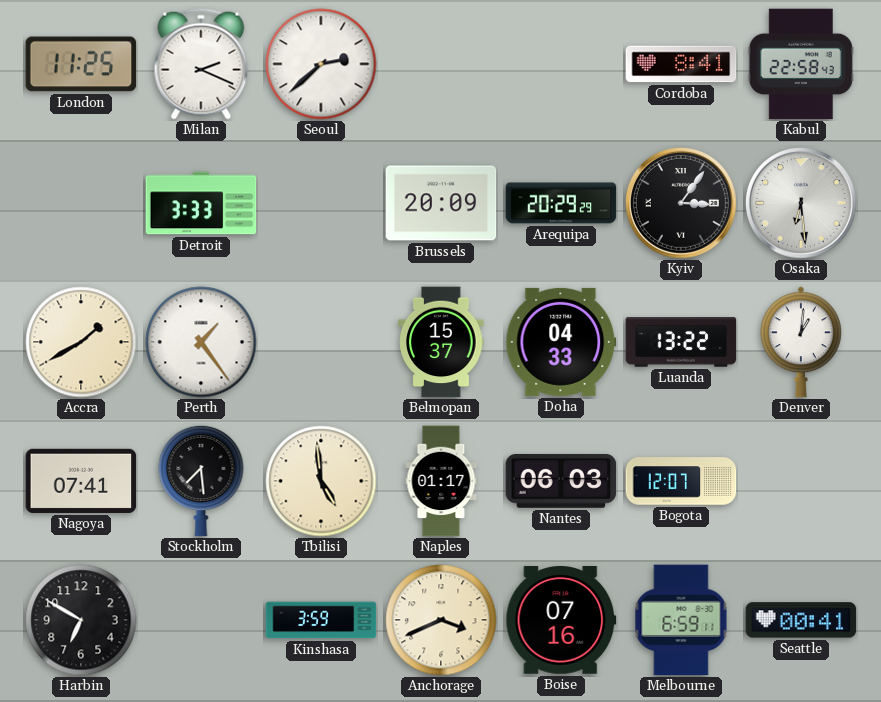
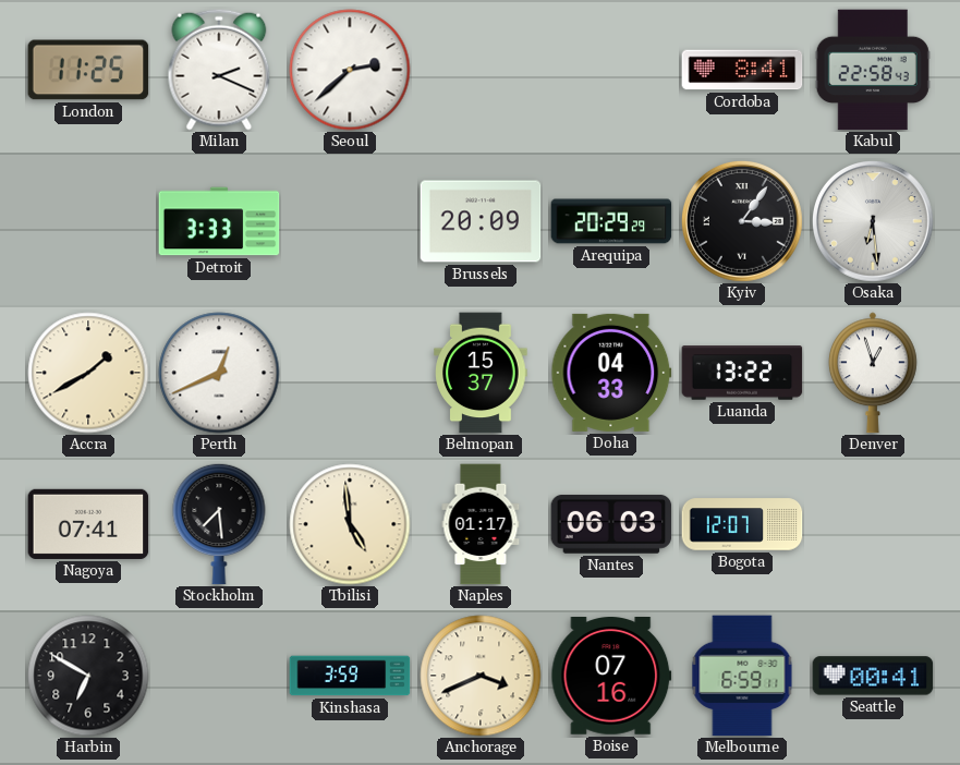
Perth: 1:24 -> 12:41
Denver: 1:01 -> 12:57
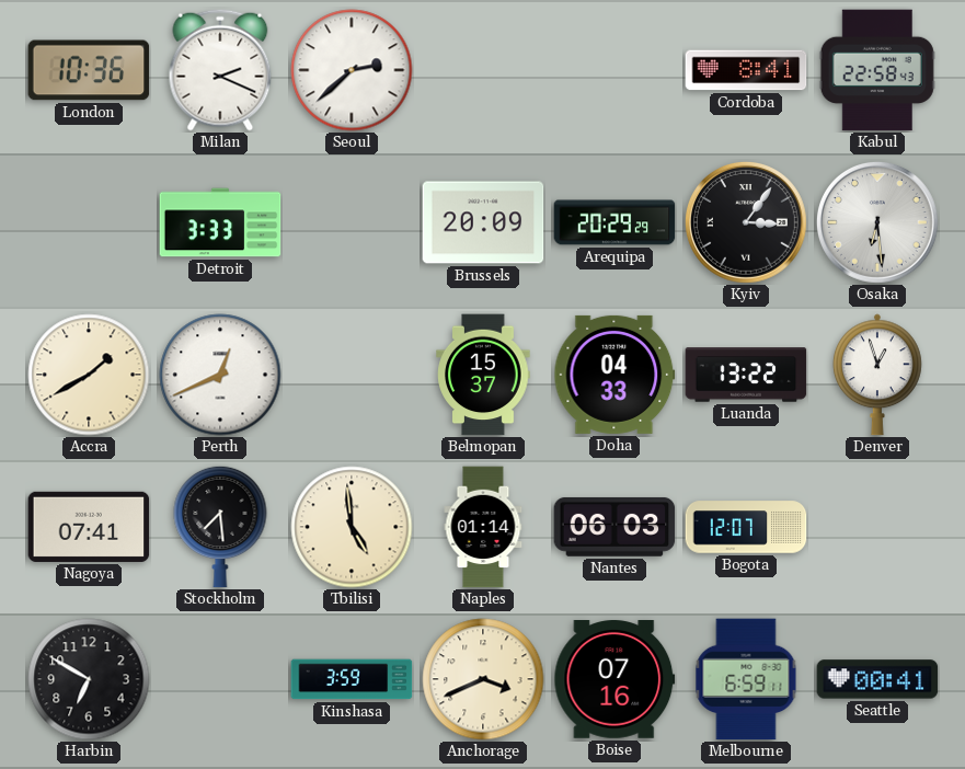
London: 11:25 -> 10:36
Naples: 01:17 -> 01:14
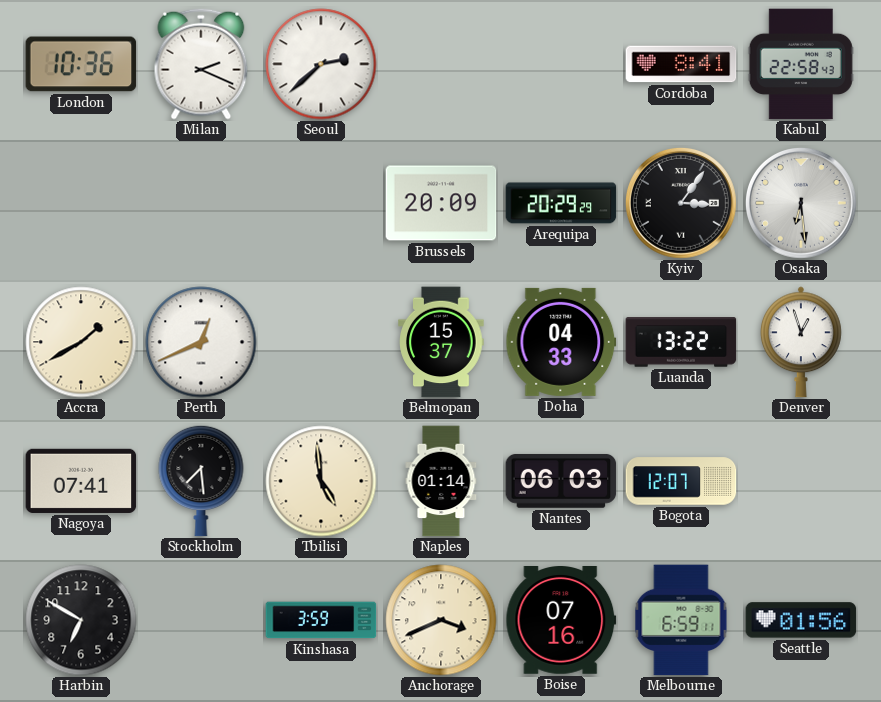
Detroit: 3:33 -> none
Seattle: 00:41 -> 01:56
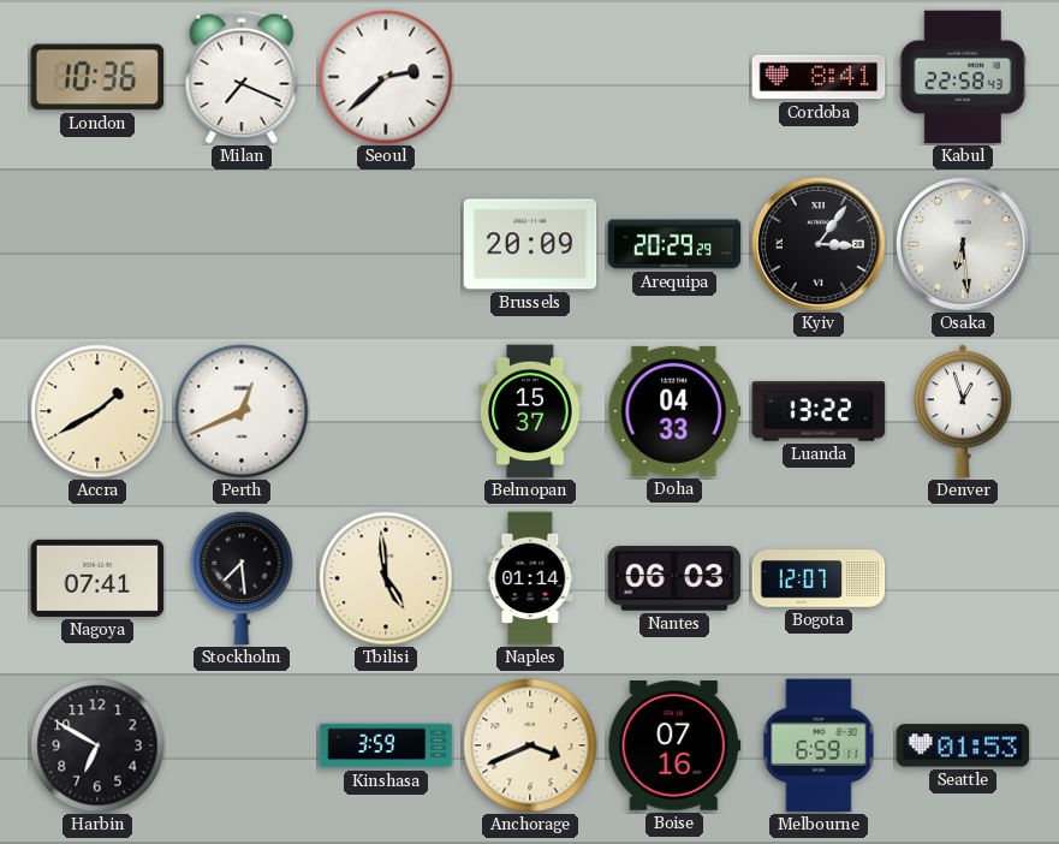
Milan: 2:19 -> 7:19
Seattle: 01:56 -> 01:53
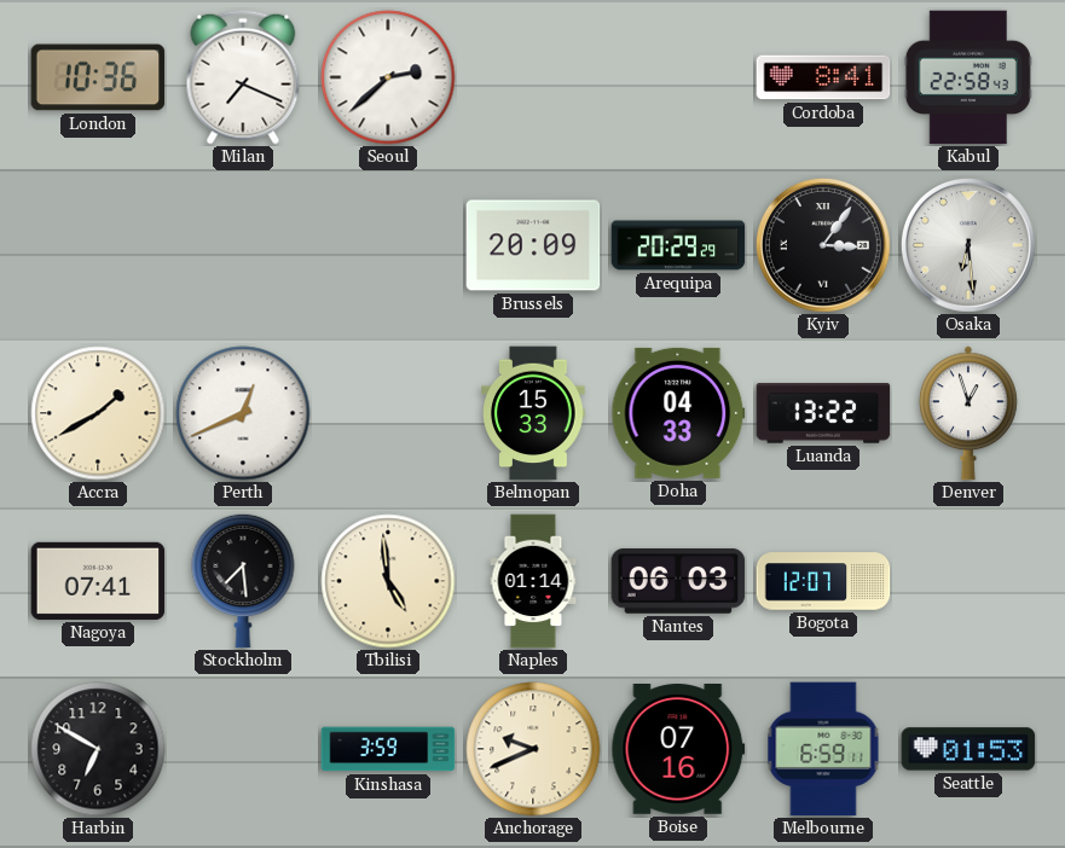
Belmopan: 15:37 -> 15:33
Anchorage: 3:41 -> 9:41
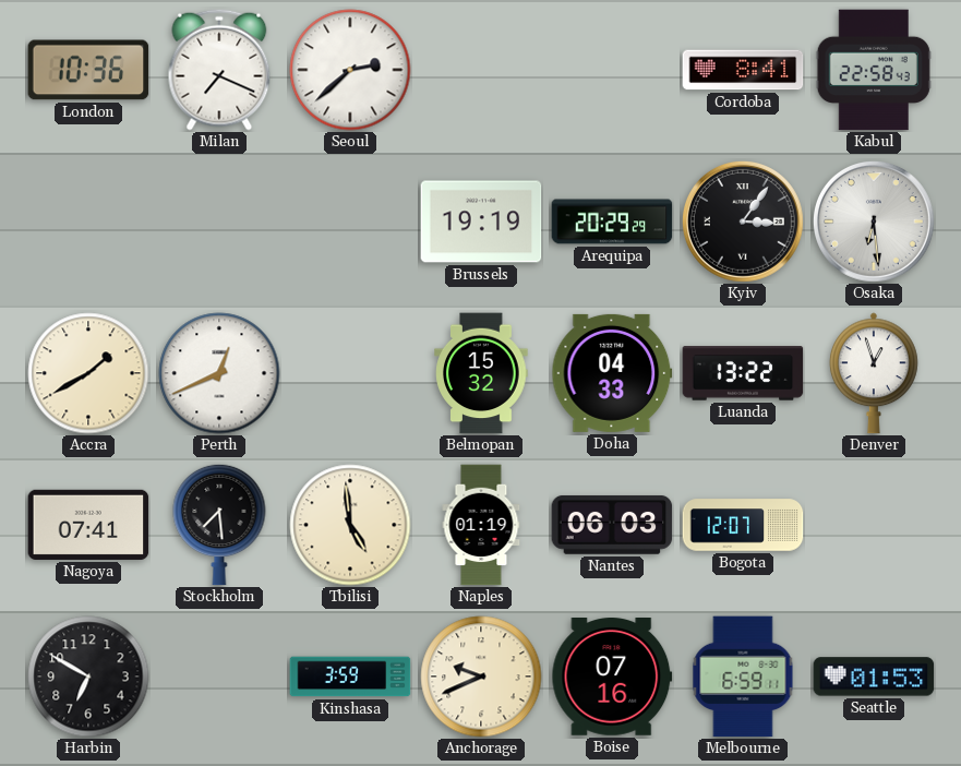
Brussels: 20:09 -> 19:19
Belmopan: 15:33 -> 15:32
Naples: 01:14 -> 01:19
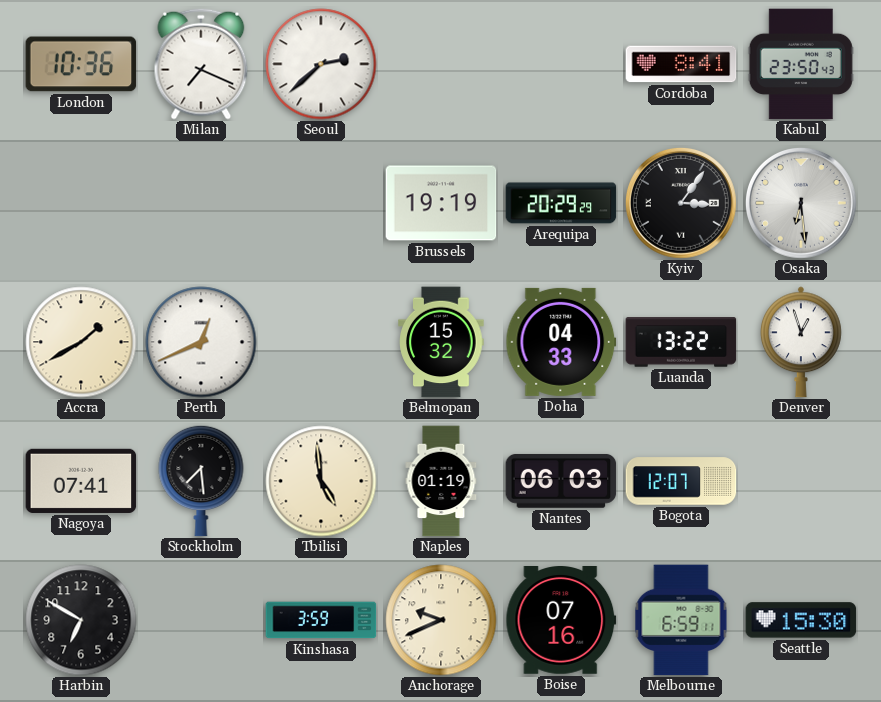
Kabul: 22:58 -> 23:50
Seattle: 01:53 -> 15:30
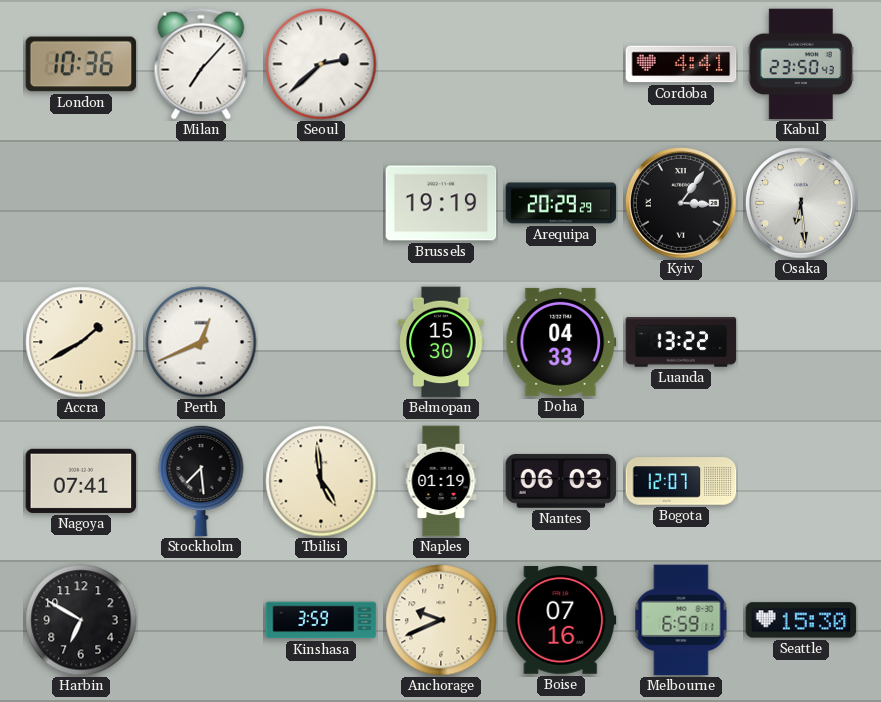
Milan: 7:19 -> 7:07
Cordoba: 8:41 -> 4:41
Belmopan: 15:32 -> 15:30
Denver: 12:57 -> none
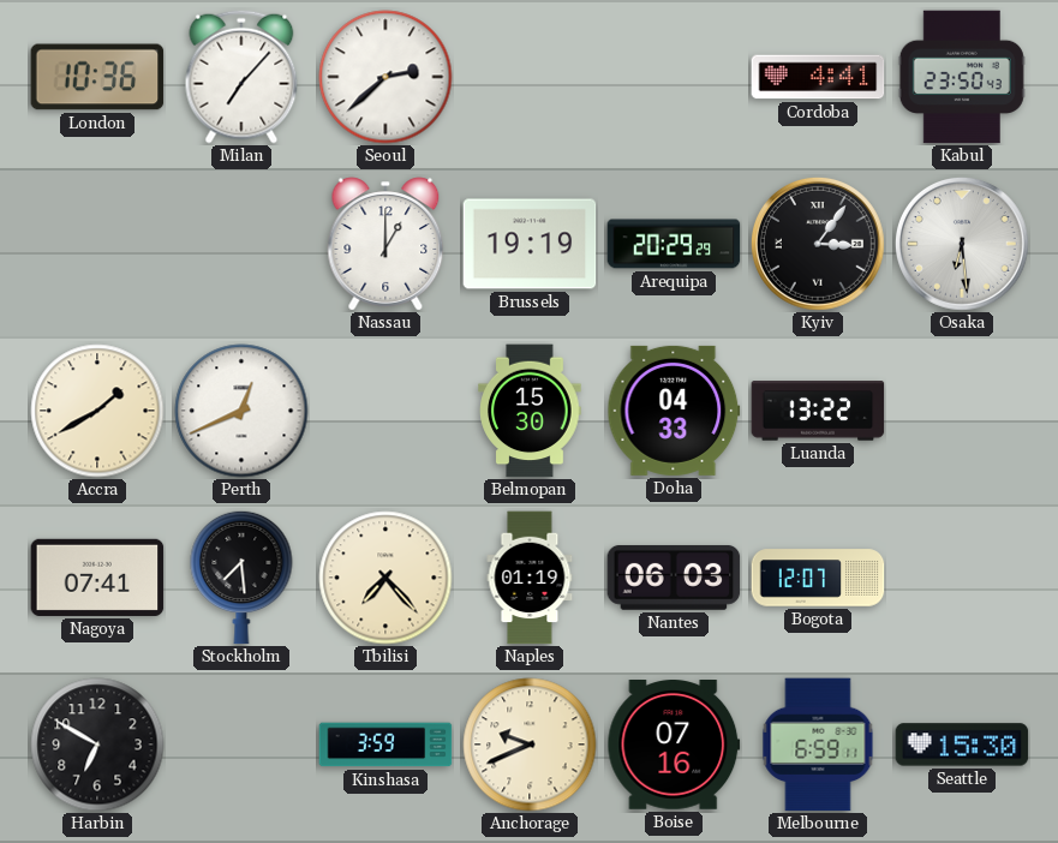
Nassau: none -> 1:00
Tbilisi: 4:59 -> 7:23
